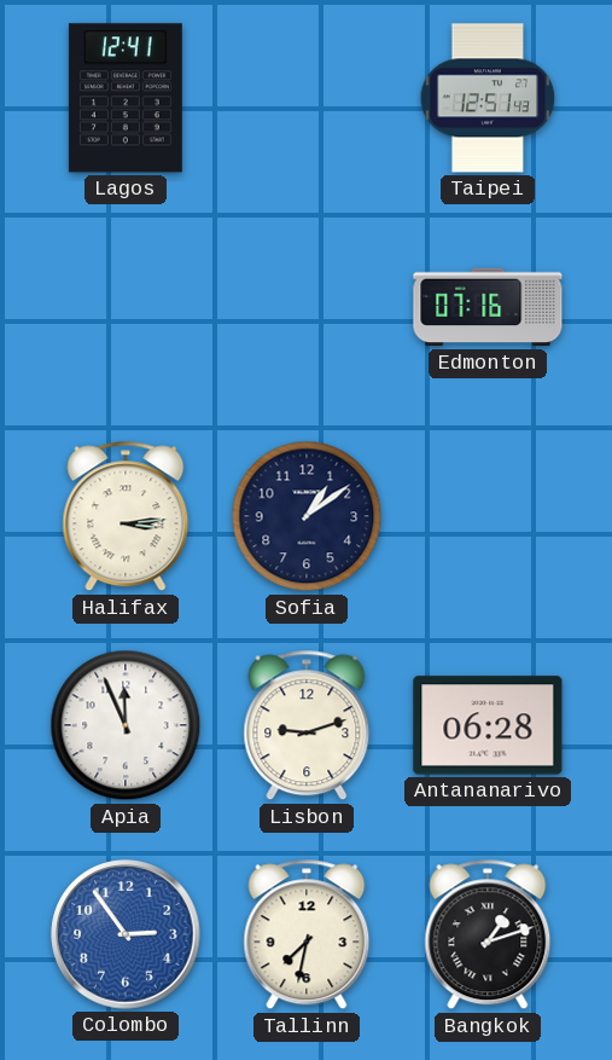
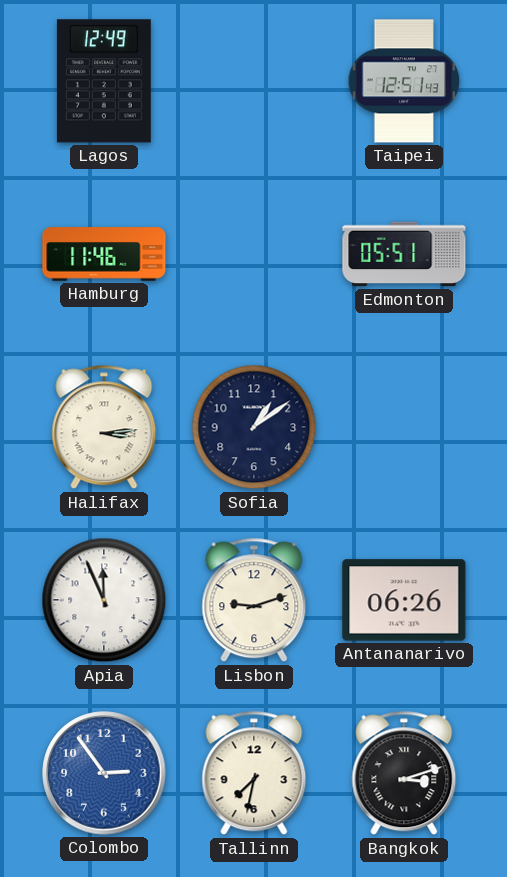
Lagos: 12:41 -> 12:49
Hamburg: none -> 11:46
Edmonton: 07:16 -> 05:51
Antananarivo: 06:28 -> 06:26
Bangkok: 1:12 -> 3:12
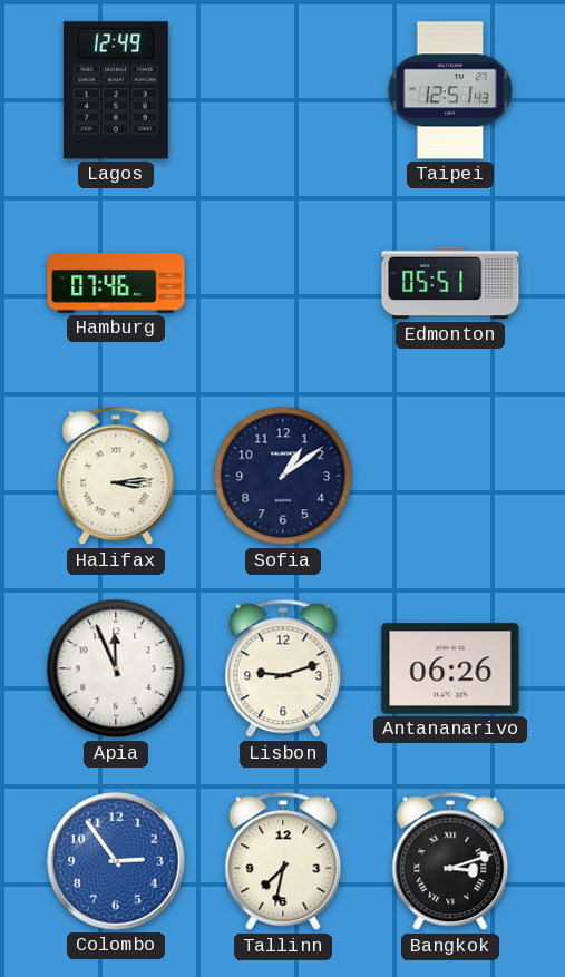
Hamburg: 11:46 -> 07:46
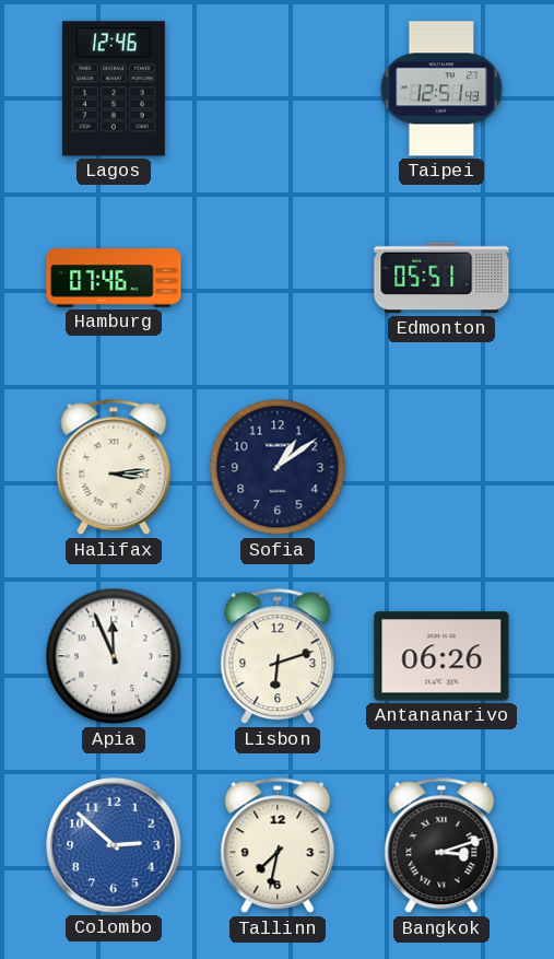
Lagos: 12:49 -> 12:46
Lisbon: 9:12 -> 6:12
Colombo: 2:54 -> 2:52
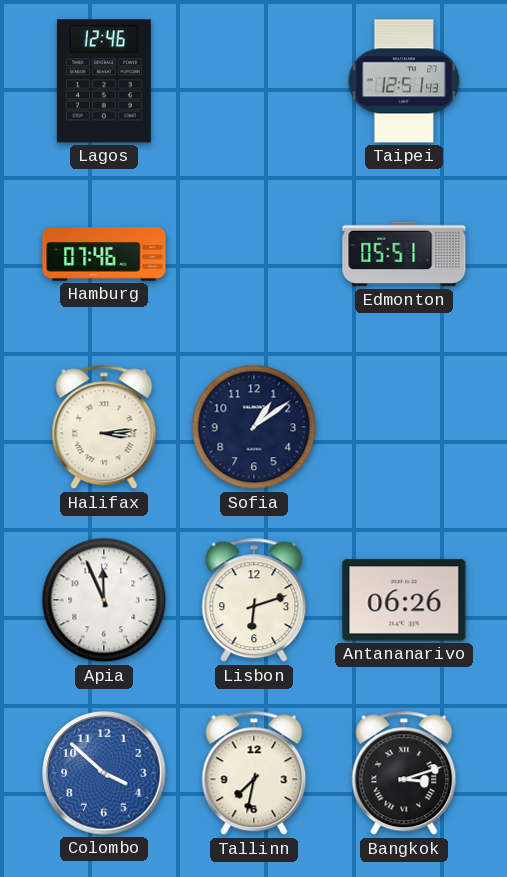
Colombo: 2:52 -> 3:52
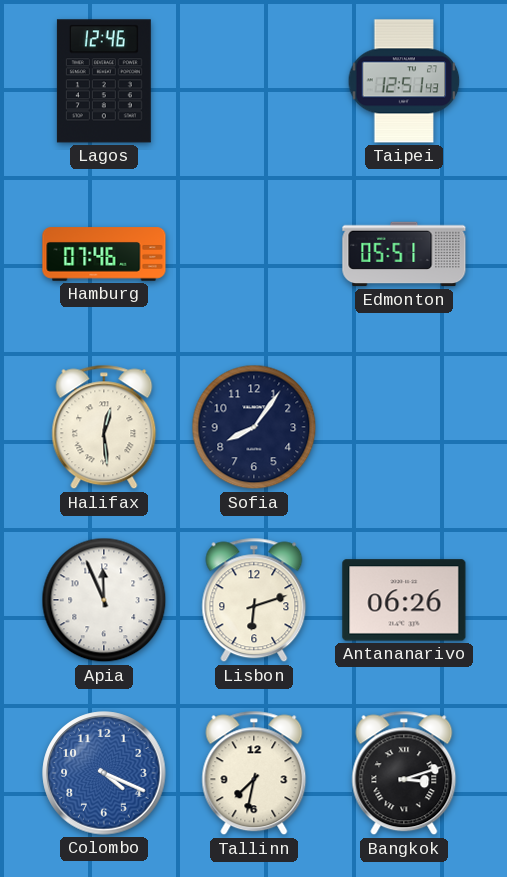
Halifax: 3:14 -> 12:29
Sofia: 1:09 -> 8:06
Colombo: 3:52 -> 4:19
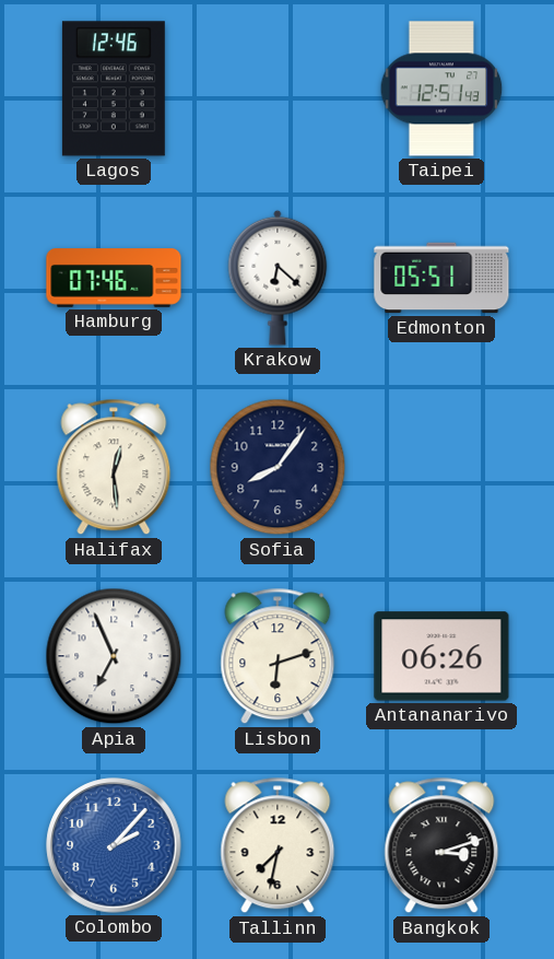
Krakow: none -> 6:22
Apia: 11:56 -> 6:56
Colombo: 4:19 -> 2:07
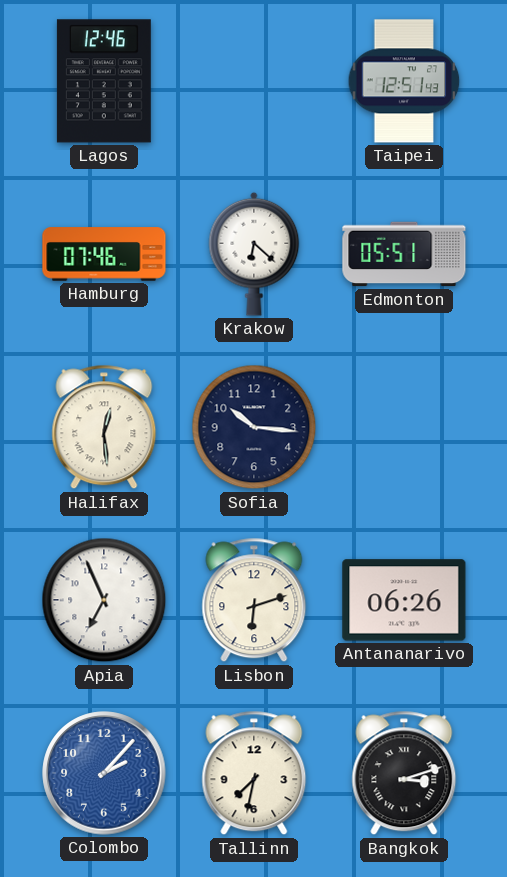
Sofia: 8:06 -> 10:16
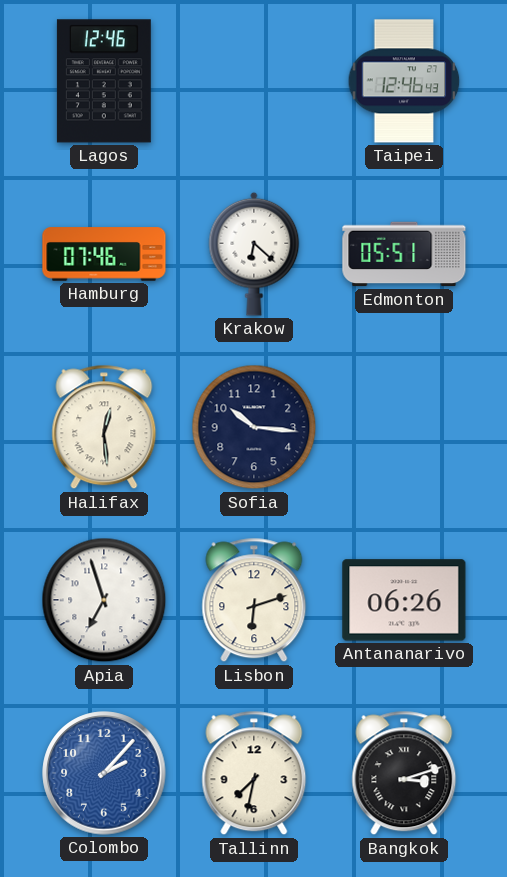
Taipei: 12:51 -> 12:46
Apia: 6:56 -> 6:57
